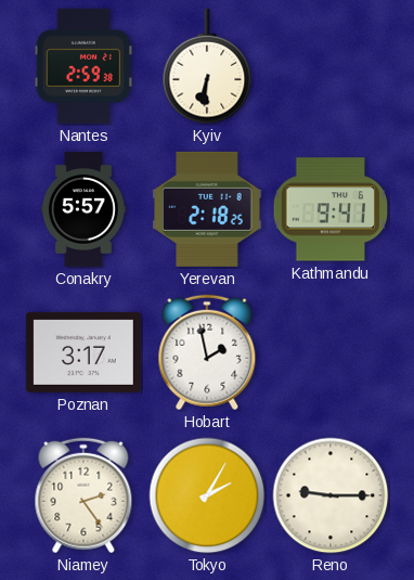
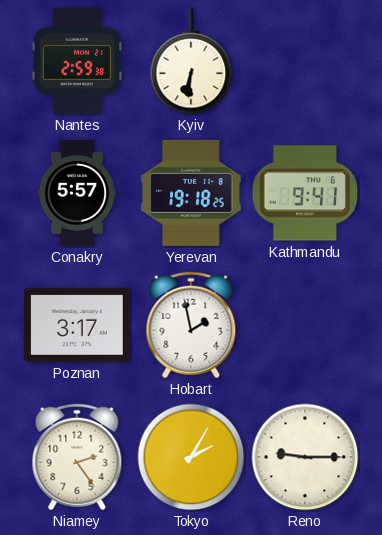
Yerevan: 2:18 -> 19:18
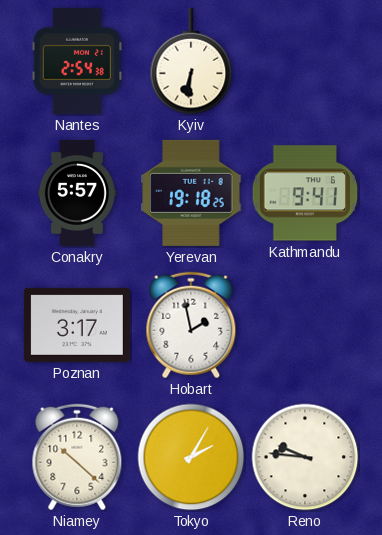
Nantes: 2:59 -> 2:54
Niamey: 2:24 -> 10:22
Reno: 9:15 -> 9:46
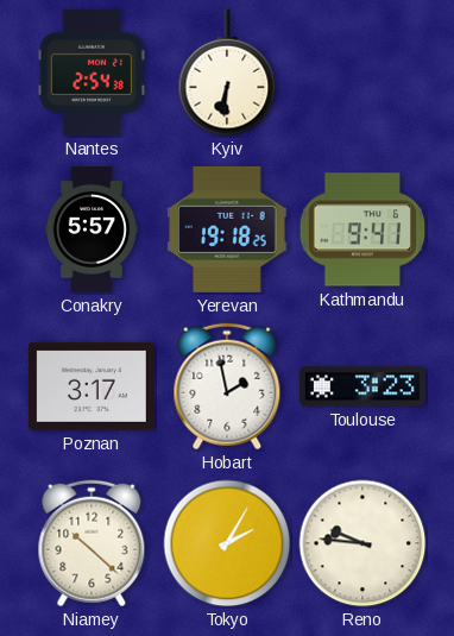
Toulouse: none -> 3:23
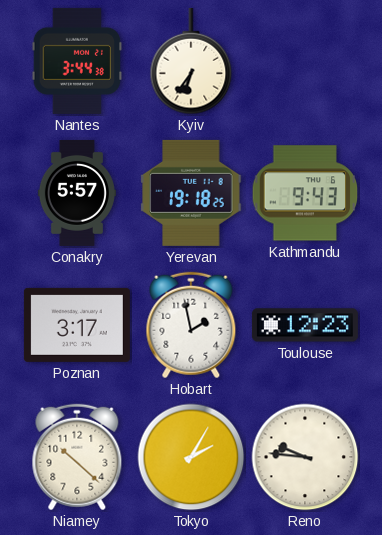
Nantes: 2:54 -> 3:44
Kyiv: 6:31 -> 6:36
Kathmandu: 9:41 -> 9:43
Toulouse: 3:23 -> 12:23
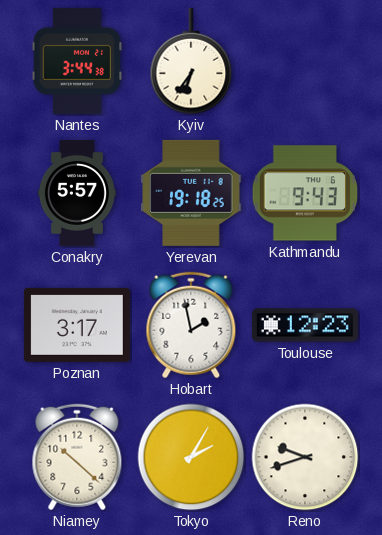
Reno: 9:46 -> 9:42
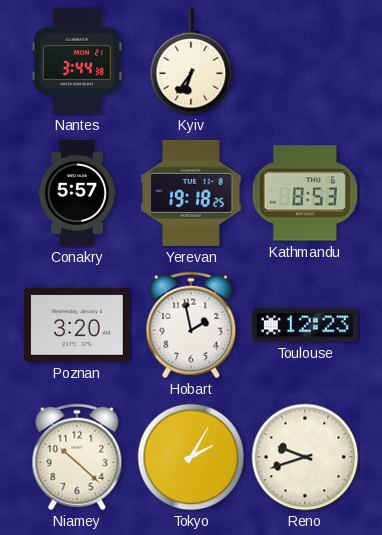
Kathmandu: 9:43 -> 8:53
Poznan: 3:17 -> 3:20
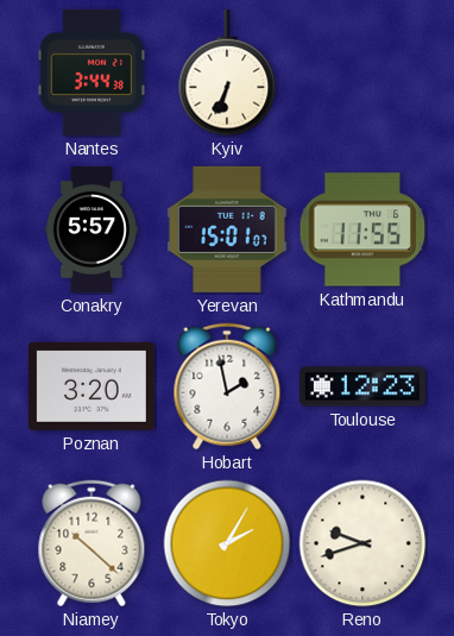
Kyiv: 6:36 -> 6:34
Yerevan: 19:18 -> 15:01
Kathmandu: 8:53 -> 11:55
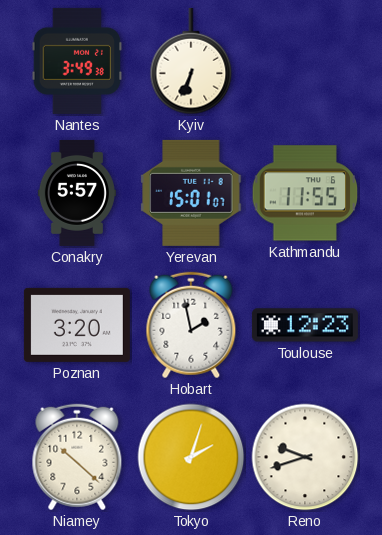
Nantes: 3:44 -> 3:49
Tokyo: 2:05 -> 2:03
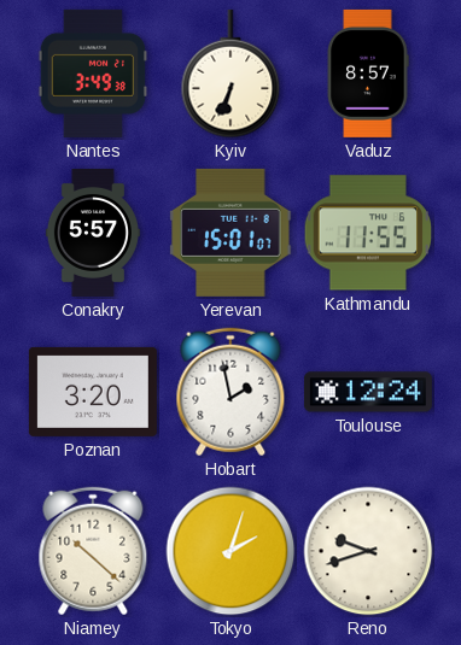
Vaduz: none -> 8:57
Toulouse: 12:23 -> 12:24
